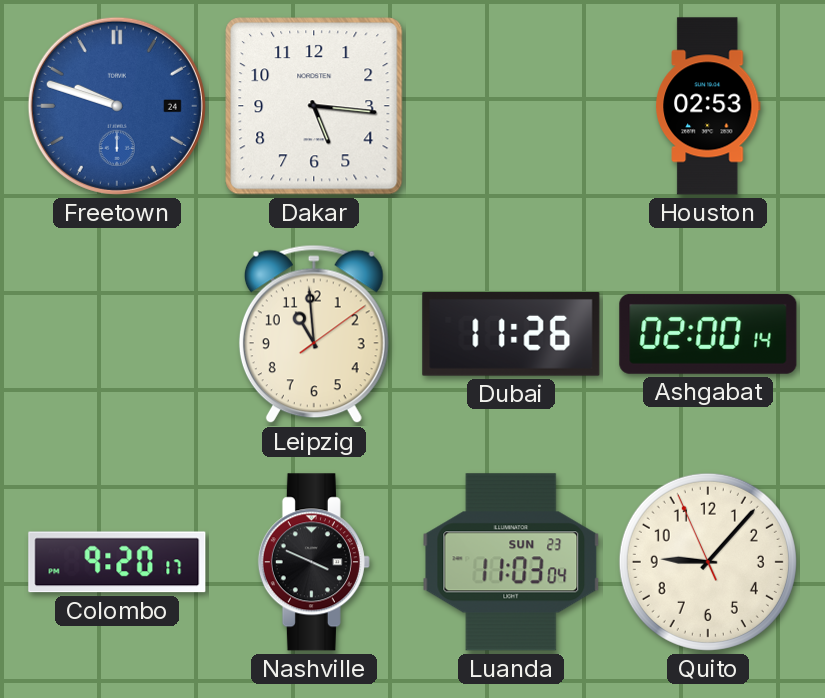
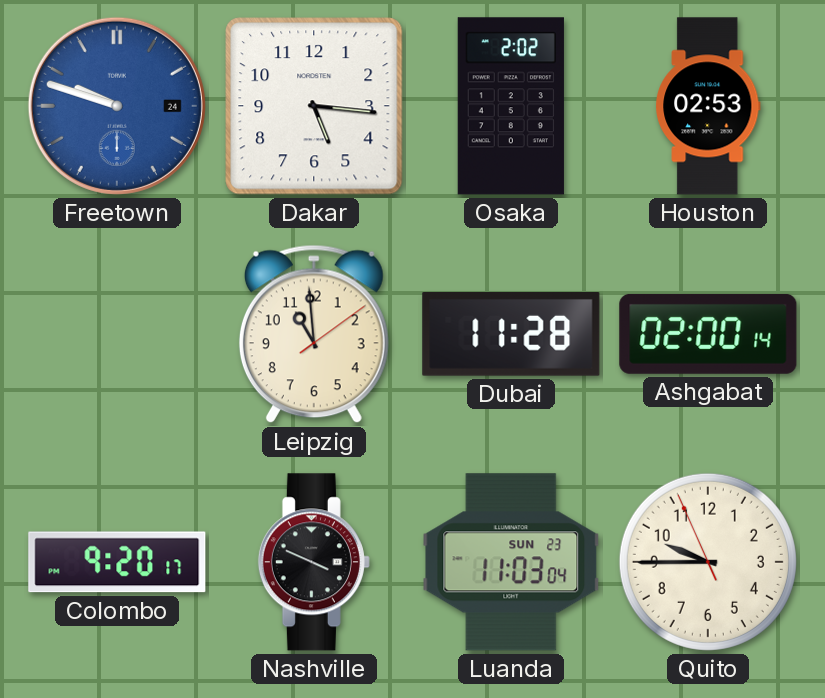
Osaka: none -> 2:02
Dubai: 11:26 -> 11:28
Quito: 9:06 -> 9:44
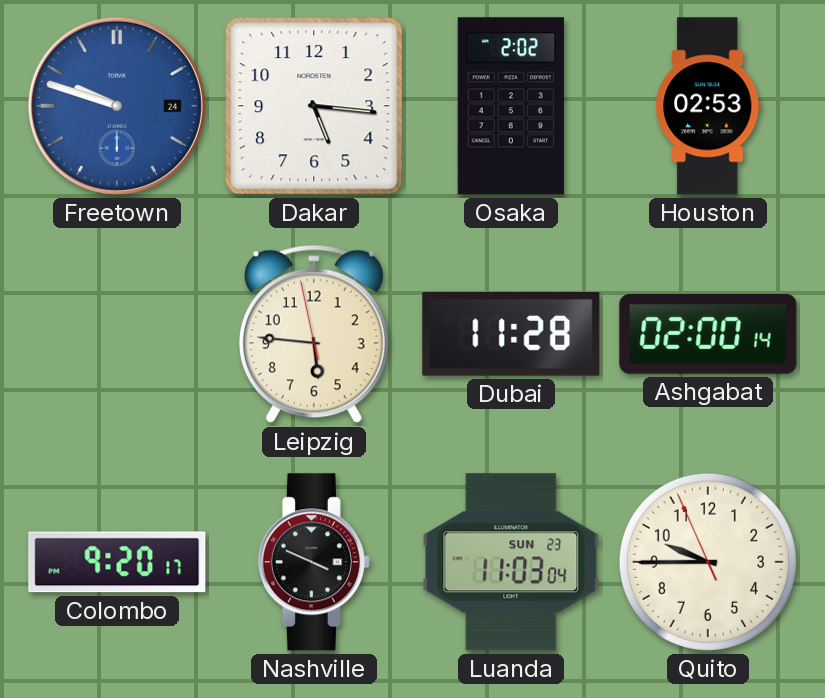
Leipzig: 10:59 -> 5:45
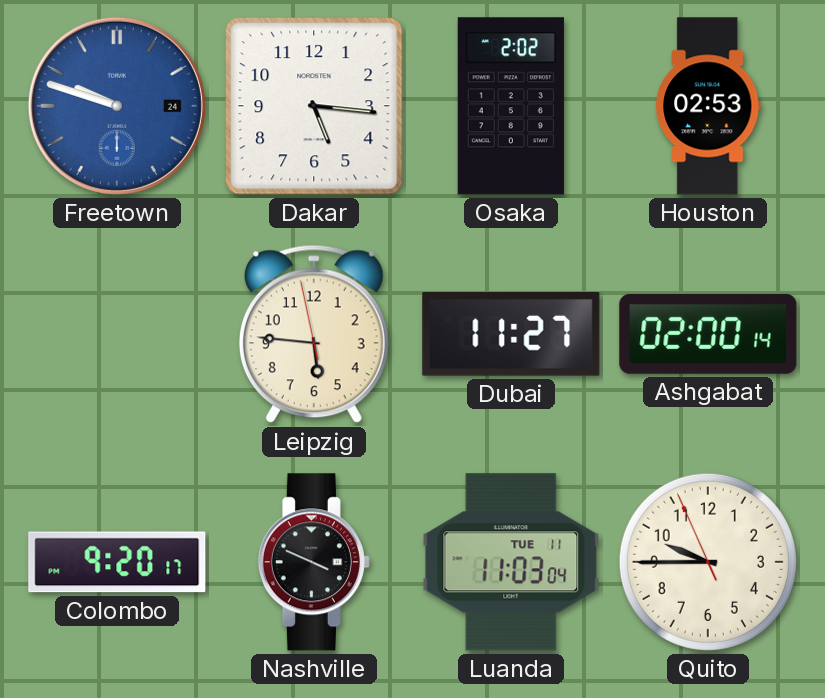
Dubai: 11:28 -> 11:27
Luanda date: SUN 23 -> TUE 11
